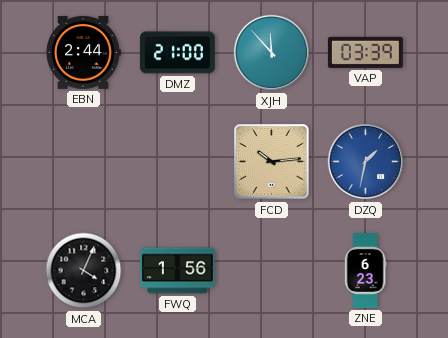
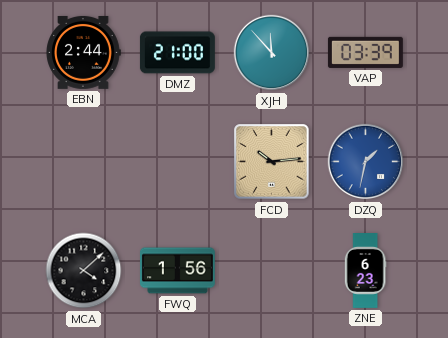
MCA: 4:04 -> 4:08
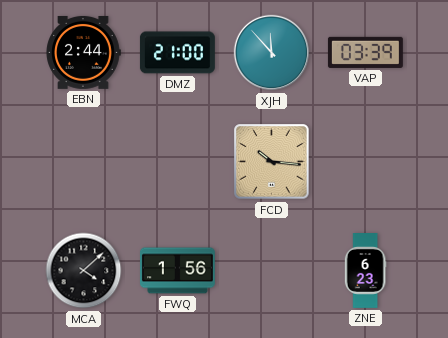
FCD: 10:14 -> 10:16
DZQ: 1:32 -> none
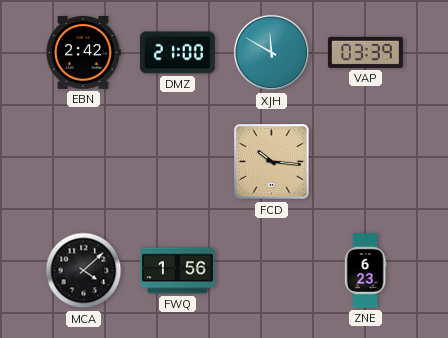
EBN: 2:44 -> 2:42
XJH: 11:53 -> 11:50
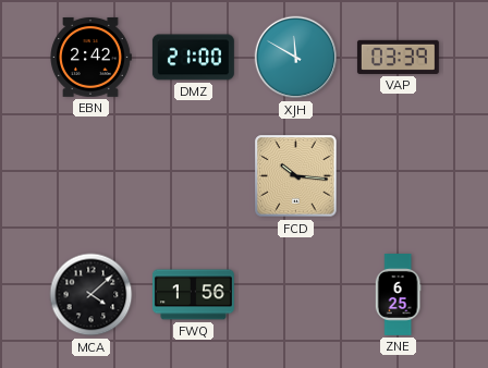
ZNE: 6:23 -> 6:25
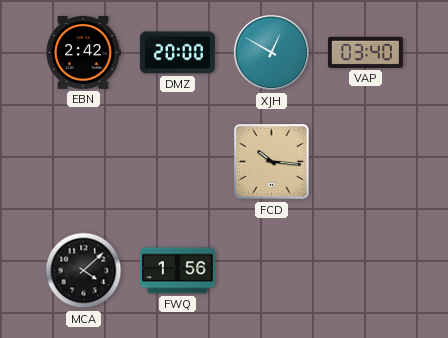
DMZ: 21:00 -> 20:00
XJH: 11:50 -> 12:50
VAP: 03:39 -> 03:40
ZNE: 6:25 -> none
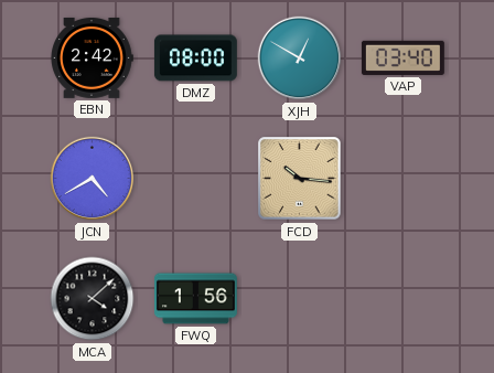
DMZ: 20:00 -> 08:00
JCN: none -> 4:40
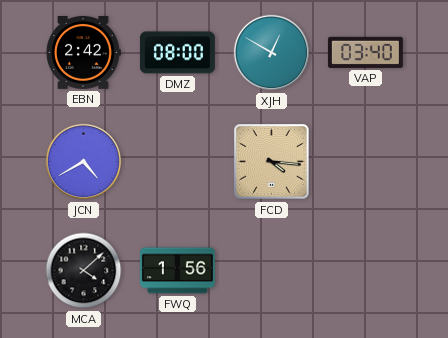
FCD: 10:16 -> 4:16
